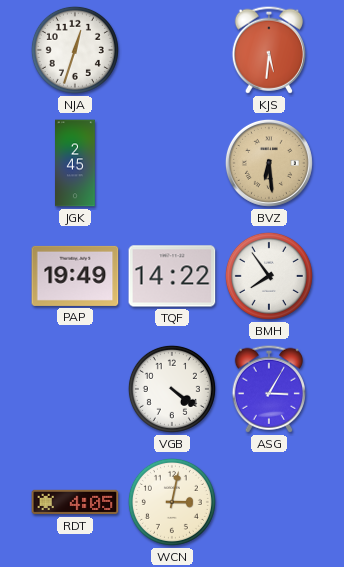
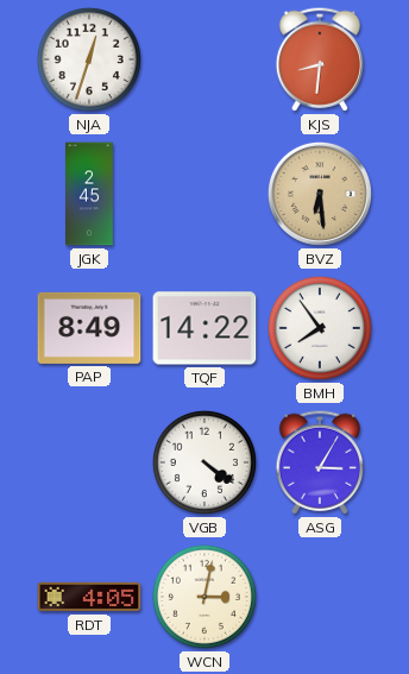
KJS: 5:31 -> 8:31
PAP: 19:49 -> 8:49
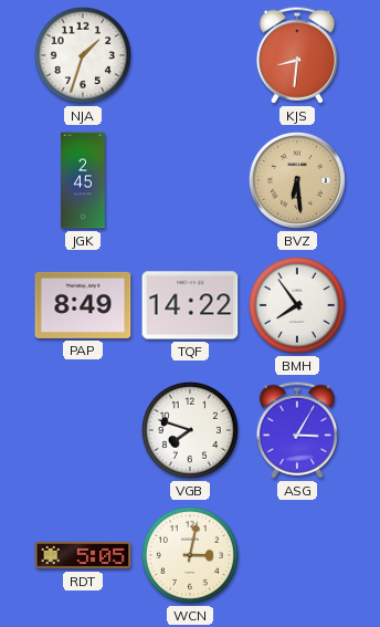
NJA: 12:33 -> 1:33
VGB: 4:21 -> 7:48
RDT: 4:05 -> 5:05
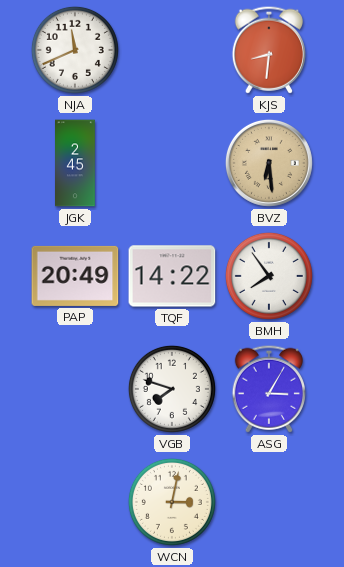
NJA: 1:33 -> 11:41
PAP: 8:49 -> 20:49
RDT: 5:05 -> none
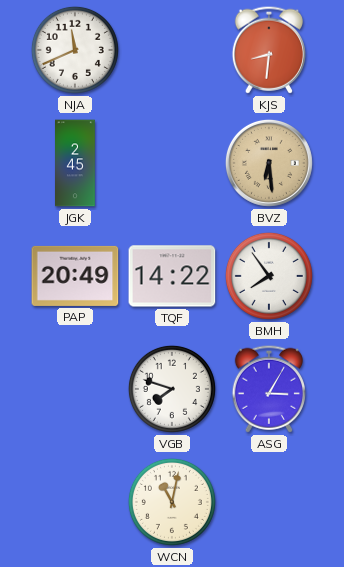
WCN: 3:02 -> 11:02
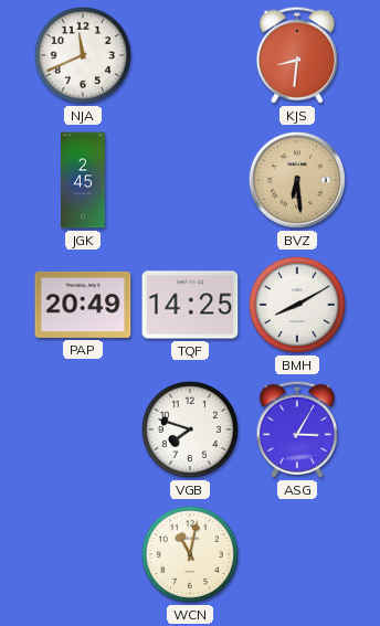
TQF: 14:22 -> 14:25
BMH: 7:54 -> 8:10
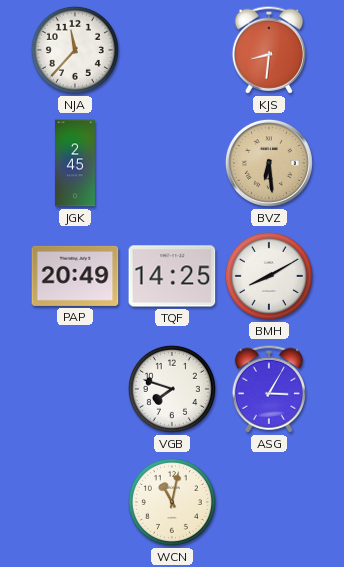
NJA: 11:41 -> 11:37
